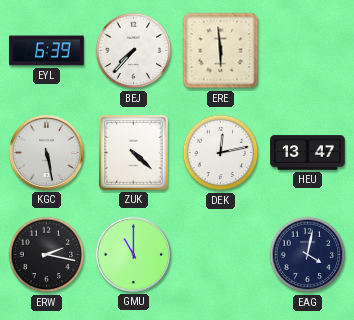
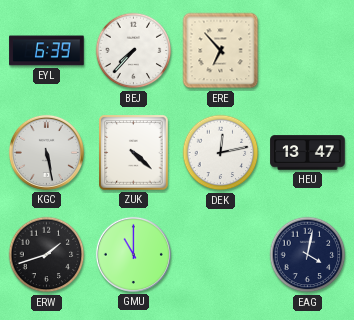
ERE: 5:59 -> 6:53
ERW: 2:17 -> 1:42
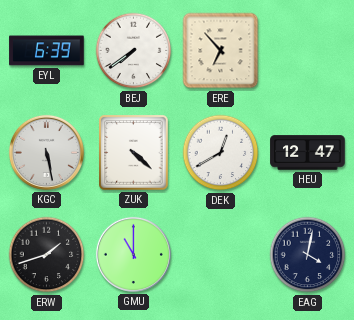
BEJ: 7:37 -> 7:39
DEK: 12:13 -> 12:40
HEU: 13:47 -> 12:47
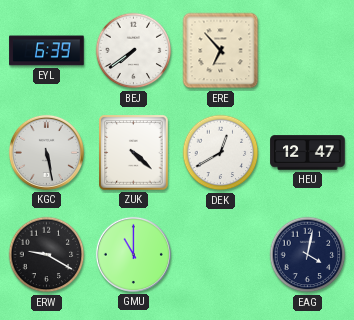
ERW: 1:42 -> 9:20
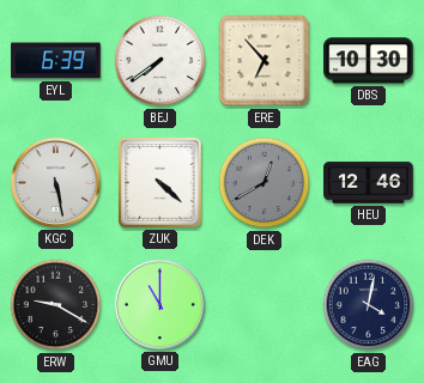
DBS: none -> 10:30
DEK dial: white -> grey
HEU: 12:47 -> 12:46
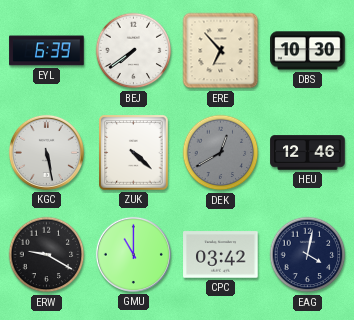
CPC: none -> 03:42
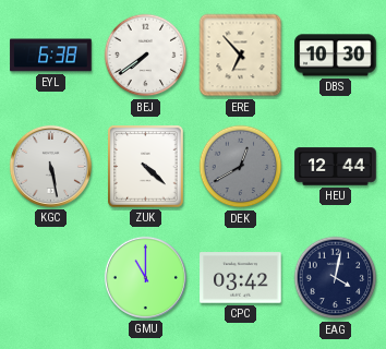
EYL: 6:39 -> 6:38
HEU: 12:46 -> 12:44
ERW: 9:20 -> none
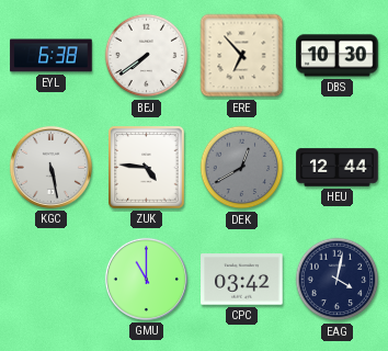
ZUK: 4:22 -> 4:46
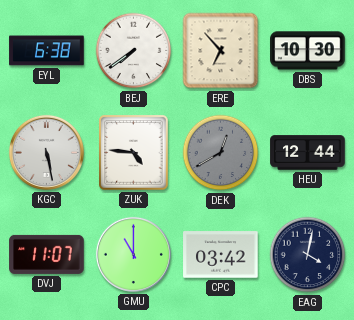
DVJ: none -> 11:07
